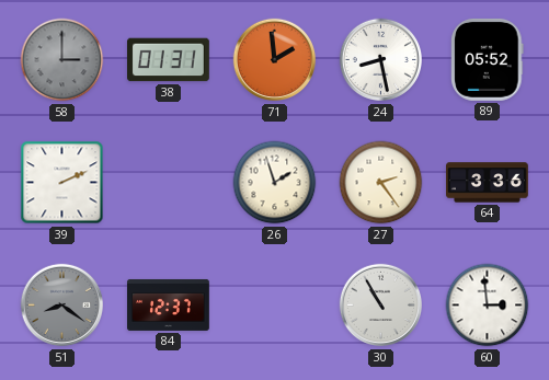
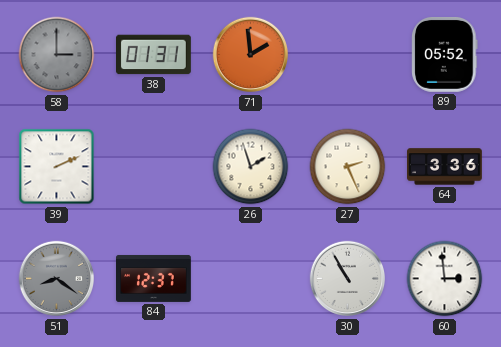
24: 8:28 -> none
27: 2:24 -> 2:26
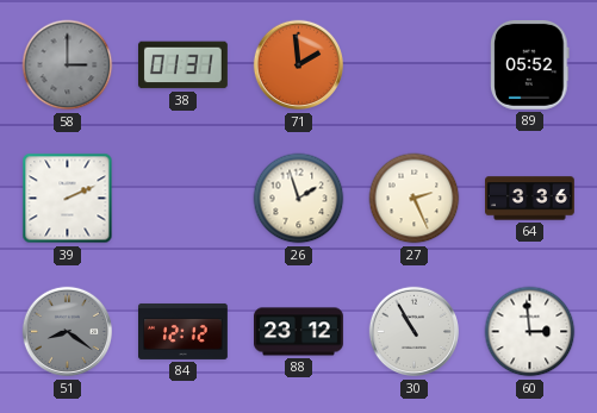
84: 12:37 -> 12:12
88: none -> 23:12
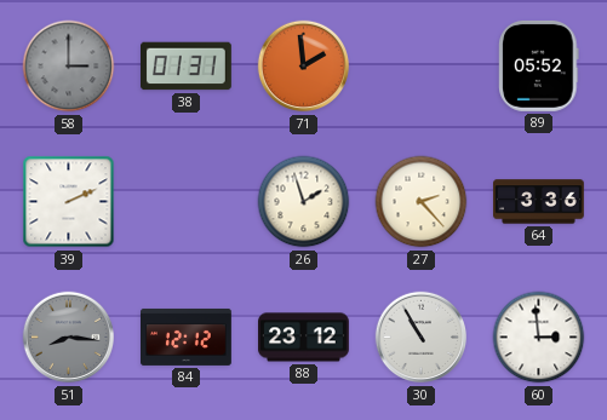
27: 2:26 -> 2:23
51: 8:21 -> 8:16
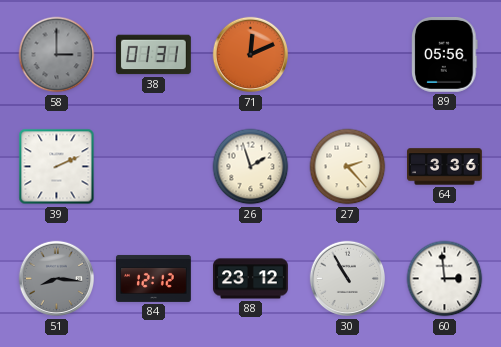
71: 1:59 -> 12:11
89: 05:52 -> 05:56
